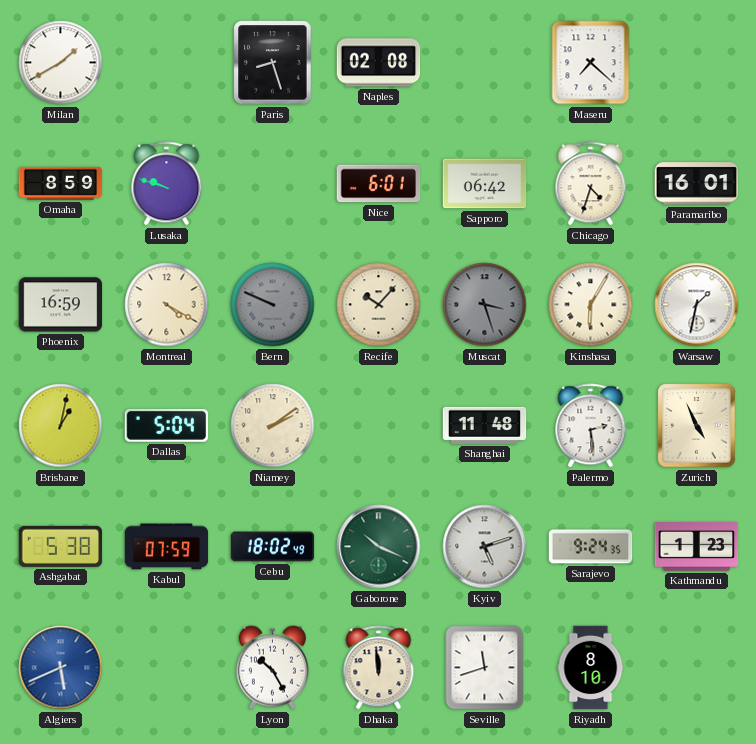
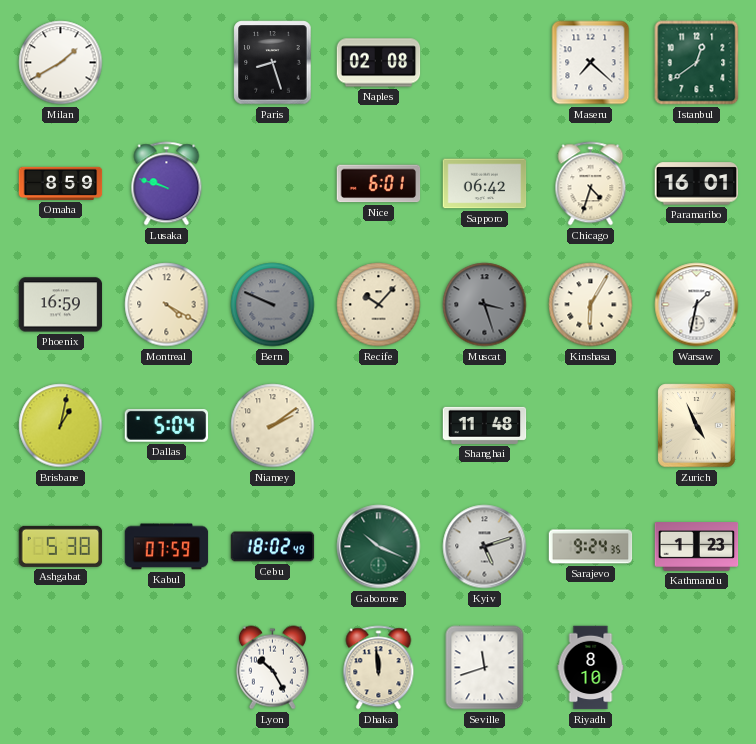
Istanbul: none -> 12:39
Palermo: 2:29 -> none
Algiers: 5:41 -> none
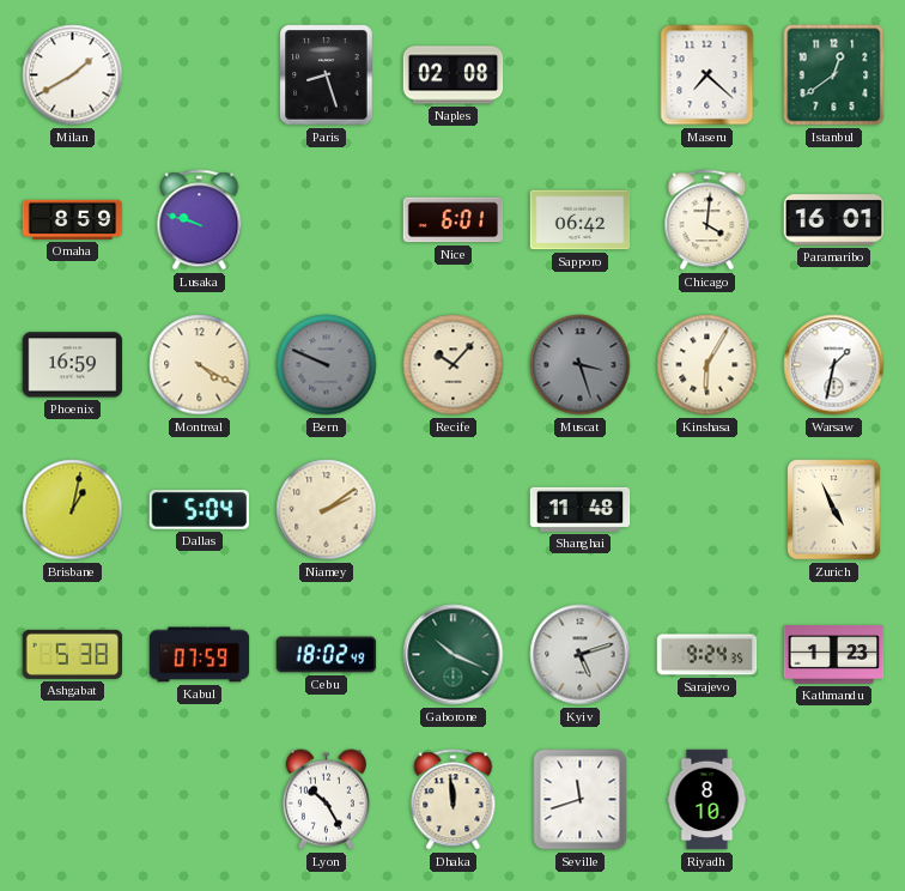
Chicago: 4:33 -> 4:01
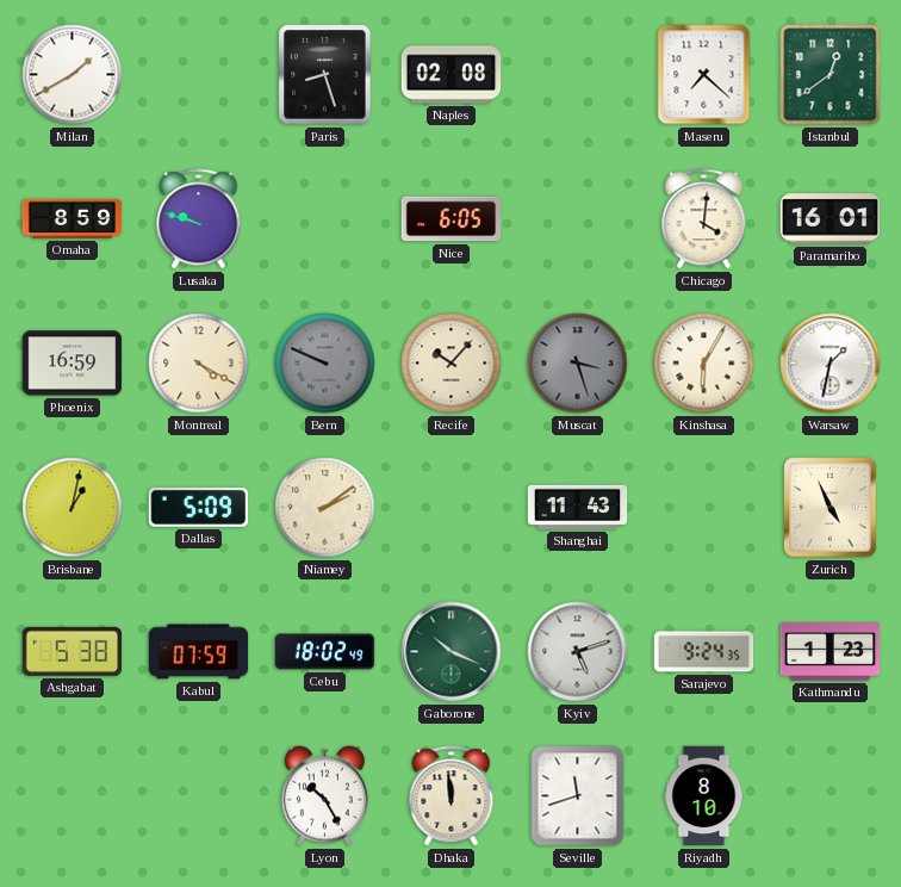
Nice: 6:01 -> 6:05
Sapporo: 06:42 -> none
Dallas: 5:04 -> 5:09
Shanghai: 11:48 -> 11:43
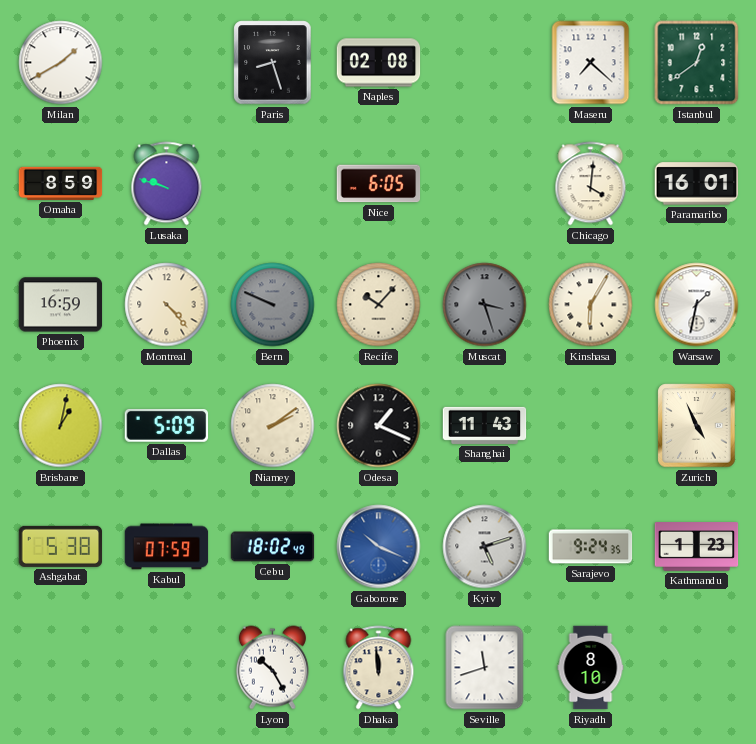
Montreal: 4:20 -> 4:23
Odesa: none -> 1:19
Gaborone dial: green -> blue
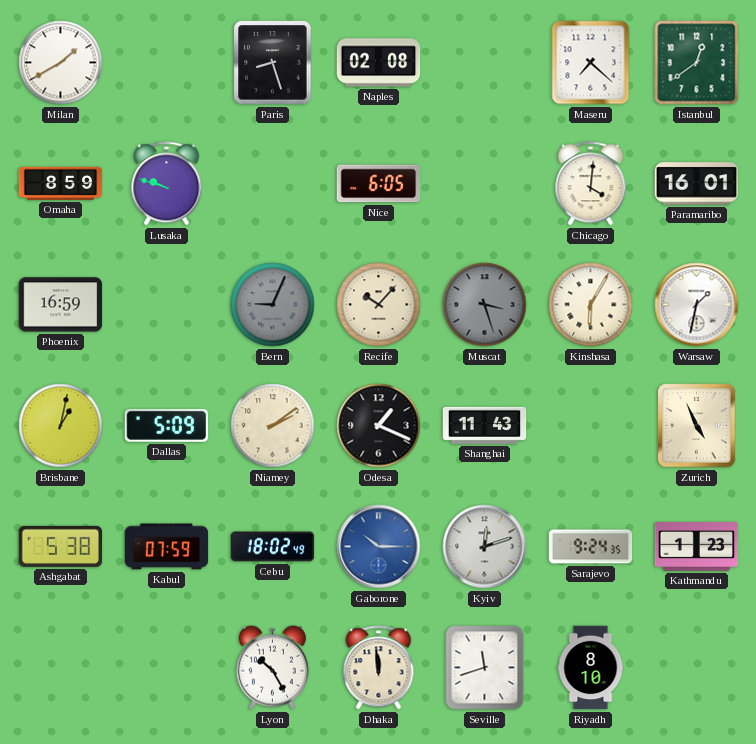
Montreal: 4:23 -> none
Bern: 9:49 -> 9:04
Gaborone: 10:19 -> 10:15
Kyiv: 5:12 -> 12:12
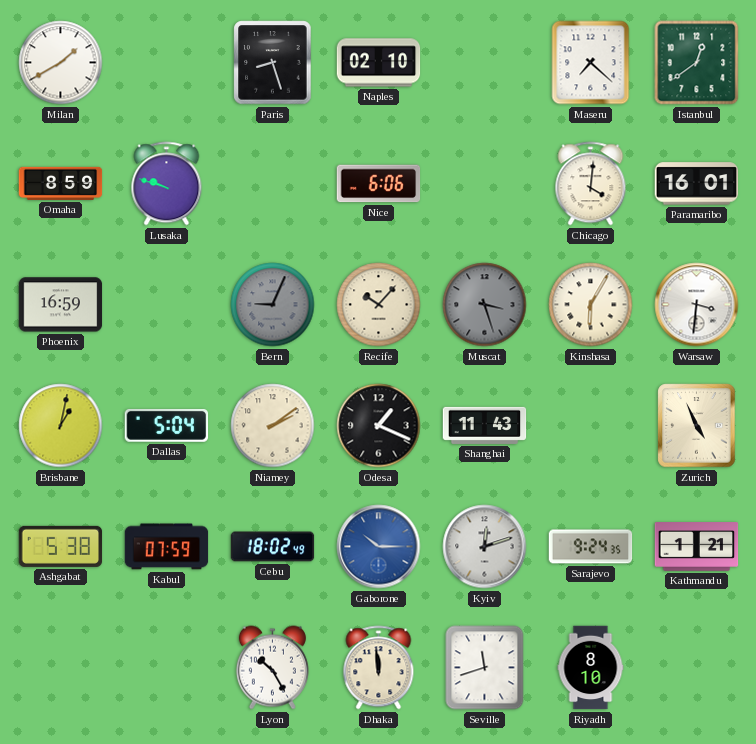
Naples: 02:08 -> 02:10
Nice: 6:05 -> 6:06
Warsaw: 1:32 -> 3:31
Dallas: 5:09 -> 5:04
Kathmandu: 1:23 -> 1:21
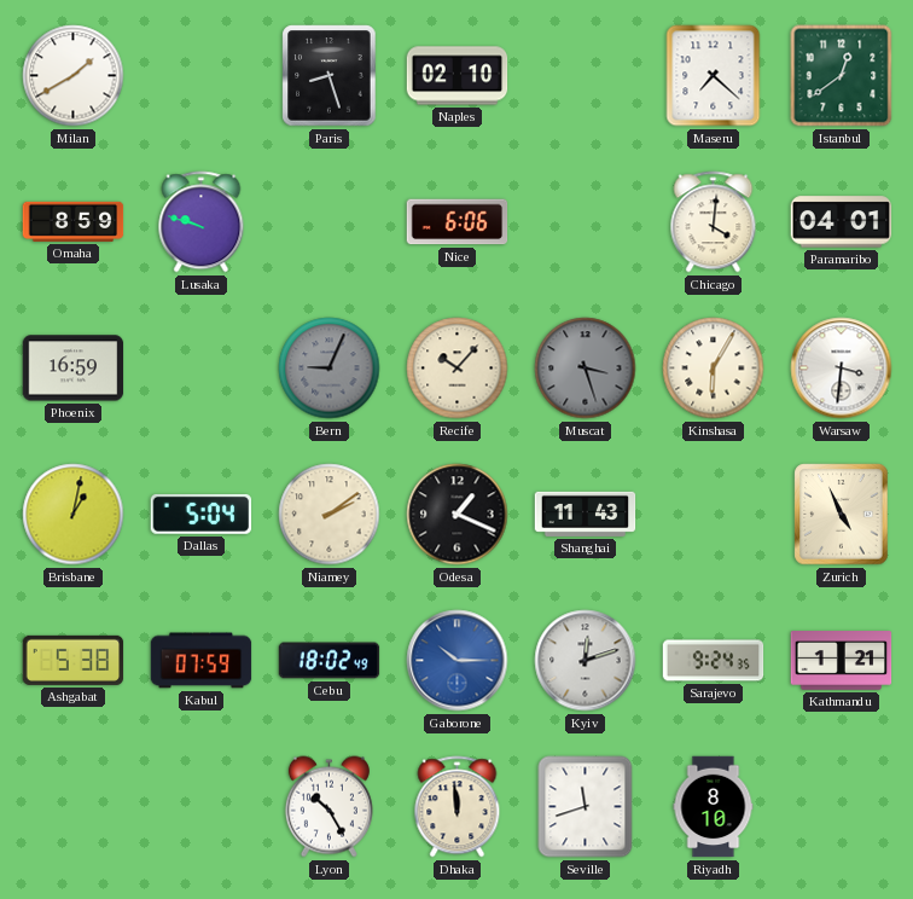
Paramaribo: 16:01 -> 04:01
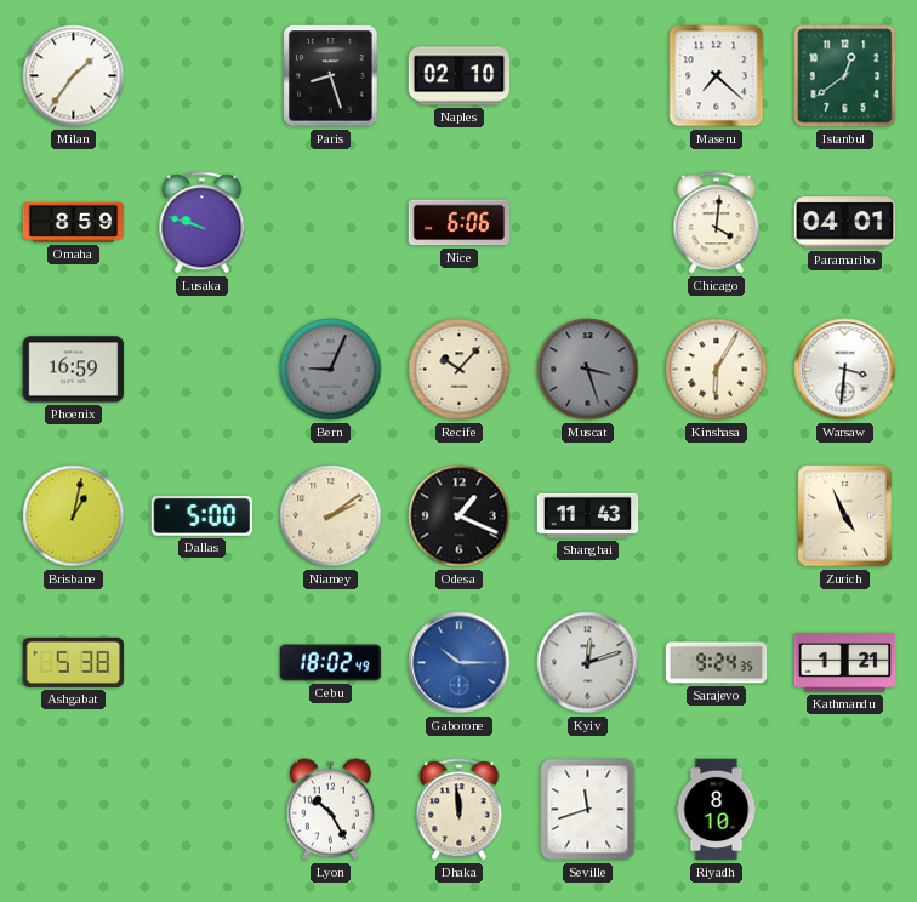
Milan: 1:40 -> 1:36
Dallas: 5:04 -> 5:00
Kabul: 07:59 -> none
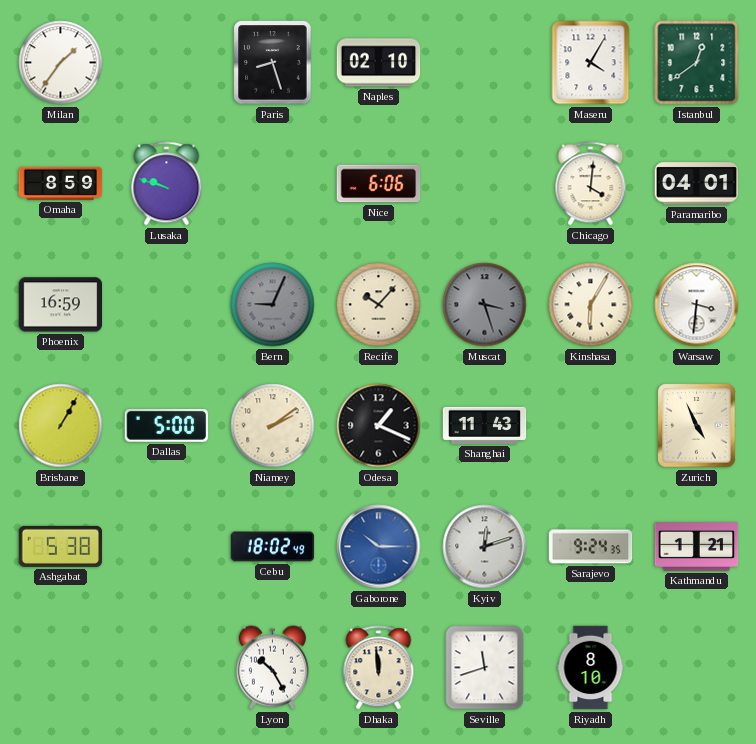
Maseru: 7:22 -> 4:05
Brisbane: 1:02 -> 1:05
